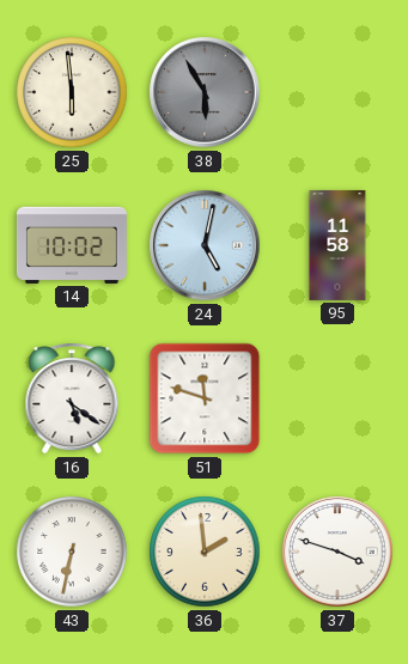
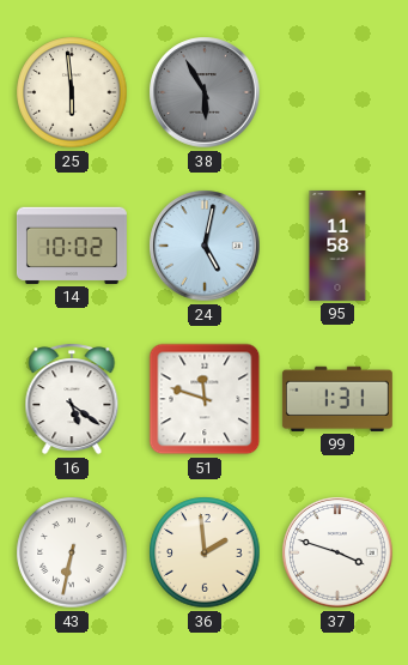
99: none -> 1:31
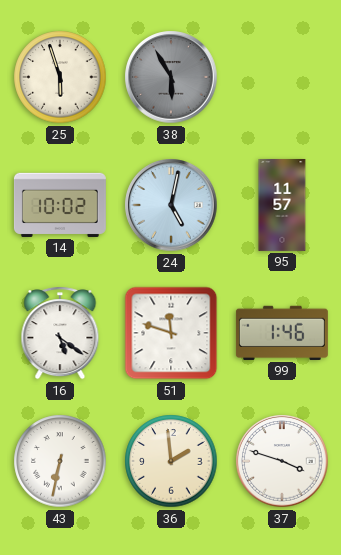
25: 5:59 -> 5:57
95: 11:58 -> 11:57
99: 1:31 -> 1:46
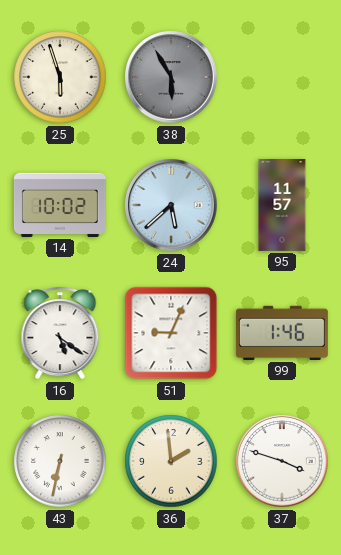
24: 5:02 -> 5:38
51: 11:48 -> 9:04
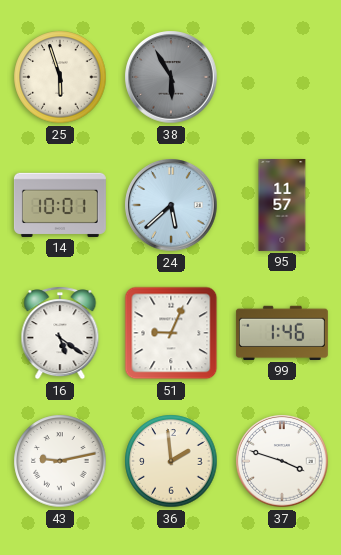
14: 10:02 -> 10:01
43: 6:32 -> 9:13
